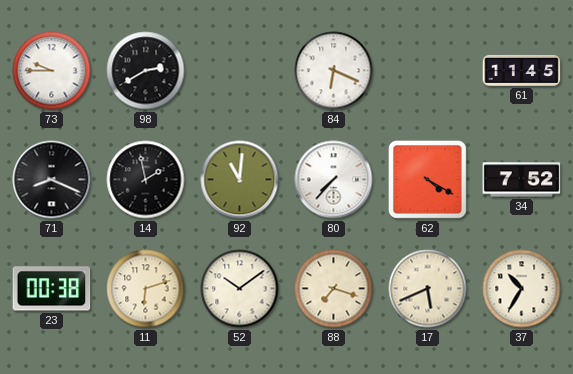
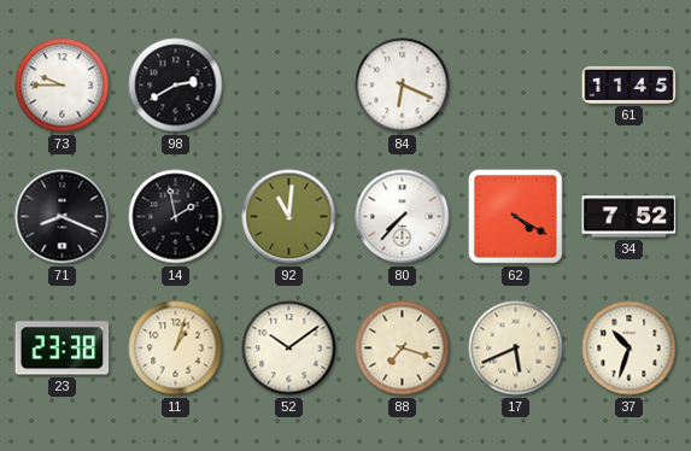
23: 00:38 -> 23:38
11: 6:12 -> 1:03
37: 10:35 -> 10:33
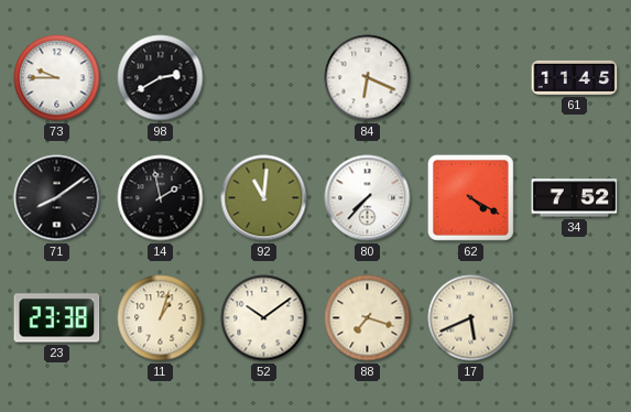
71: 8:19 -> 8:09
37: 10:33 -> none
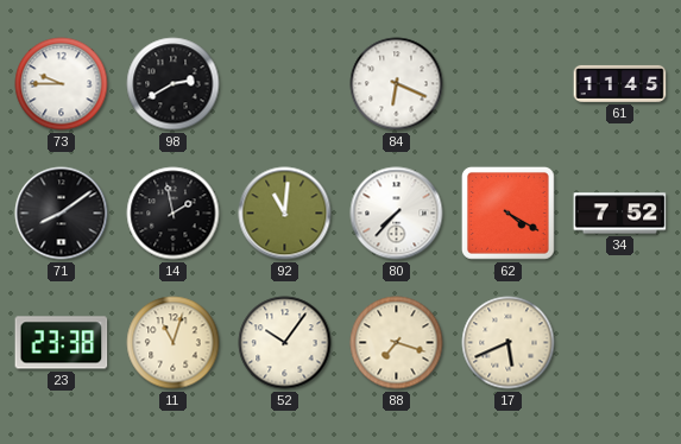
11: 1:03 -> 11:03
52: 10:09 -> 10:06
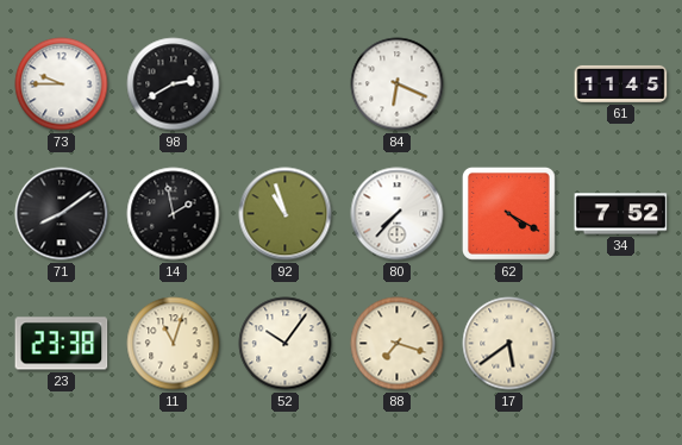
92: 11:01 -> 10:57
17: 5:41 -> 5:39
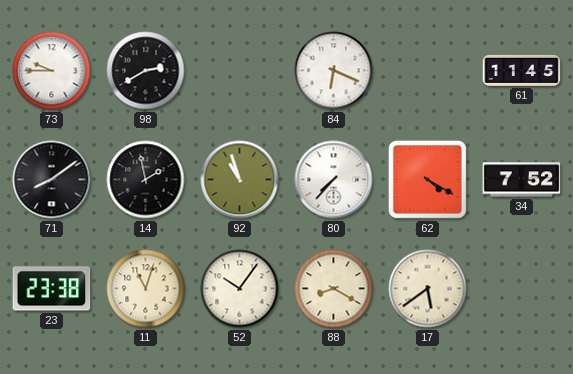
88: 7:18 -> 8:20
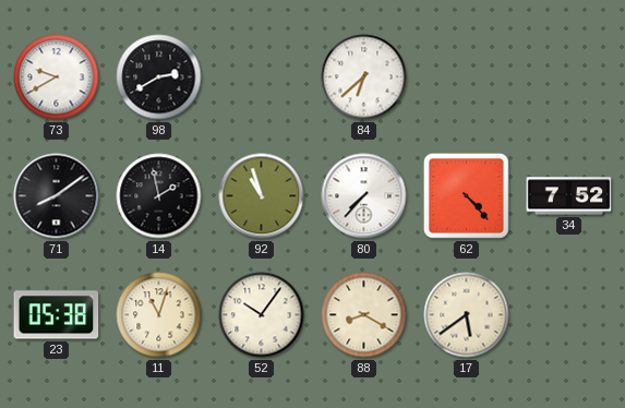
73: 9:45 -> 9:40
84: 6:19 -> 6:38
61: 11:45 -> none
62: 4:20 -> 4:23
23: 23:38 -> 05:38
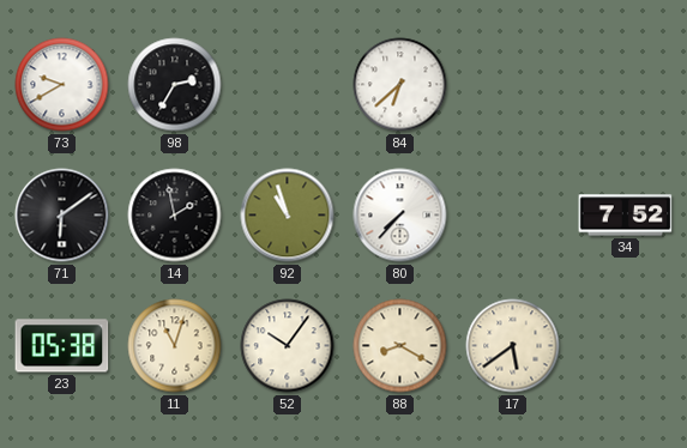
98: 2:40 -> 2:35
71: 8:09 -> 6:09
62: 4:23 -> none
